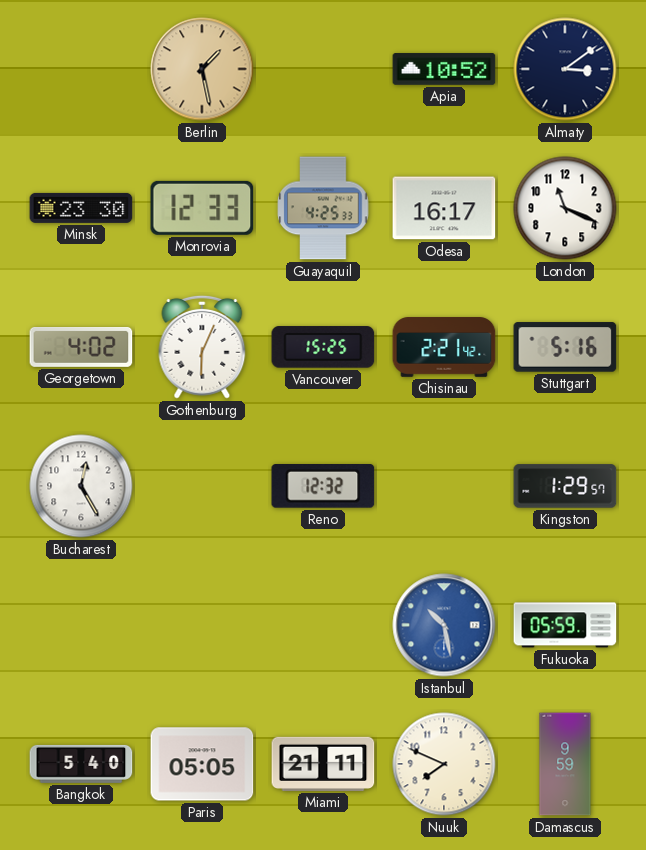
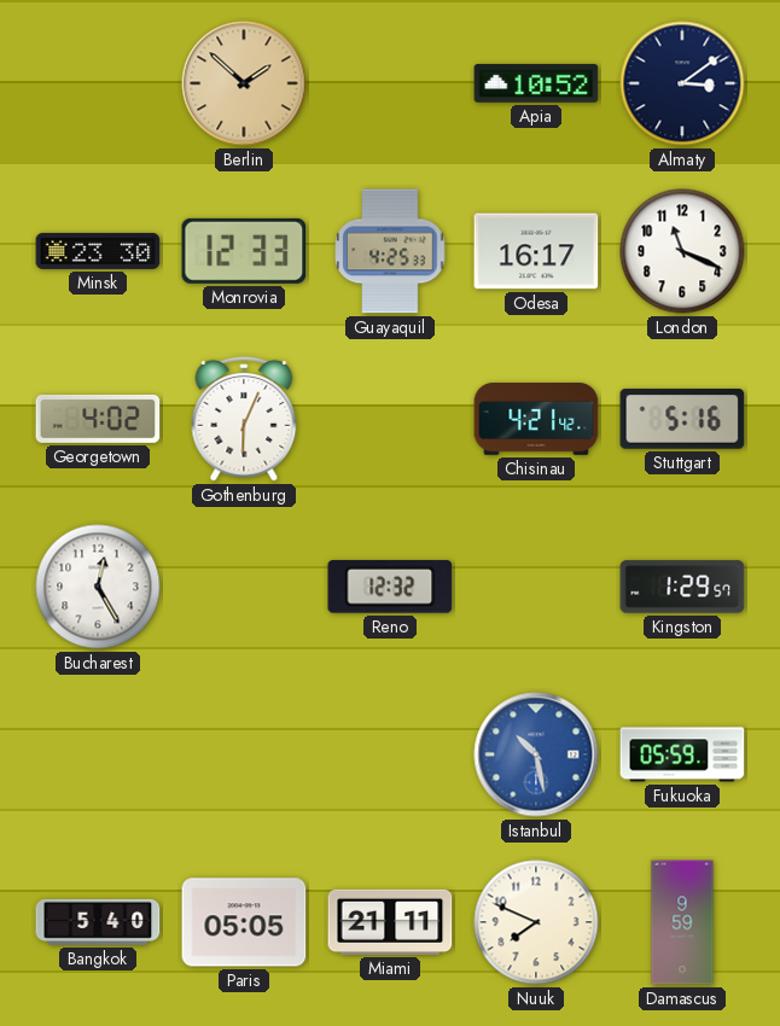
Berlin: 1:28 -> 1:52
Vancouver: 15:25 -> none
Chisinau: 2:21 -> 4:21
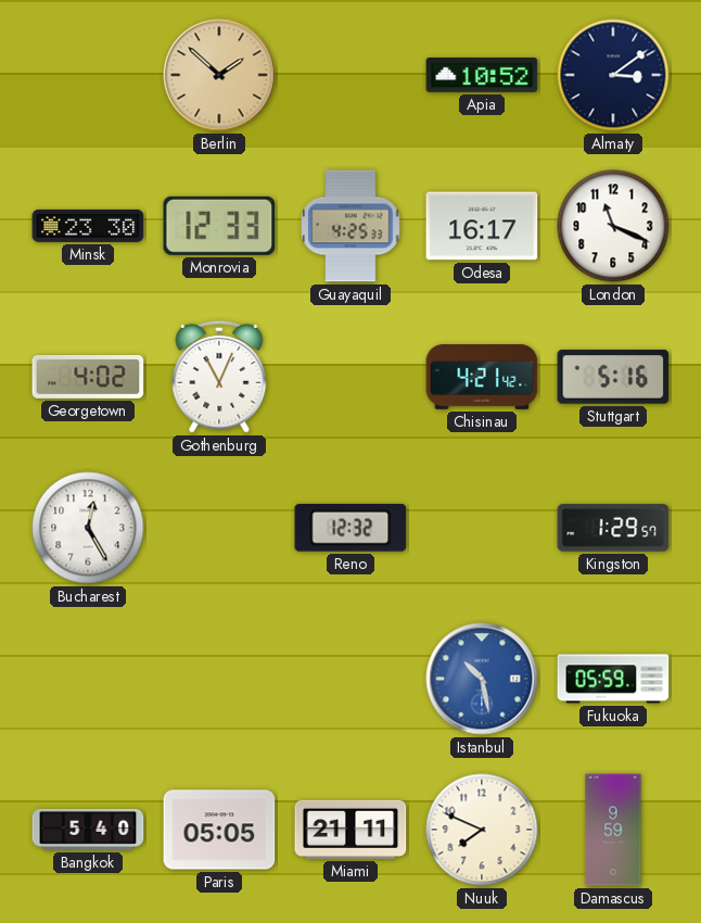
Gothenburg: 6:04 -> 11:04
